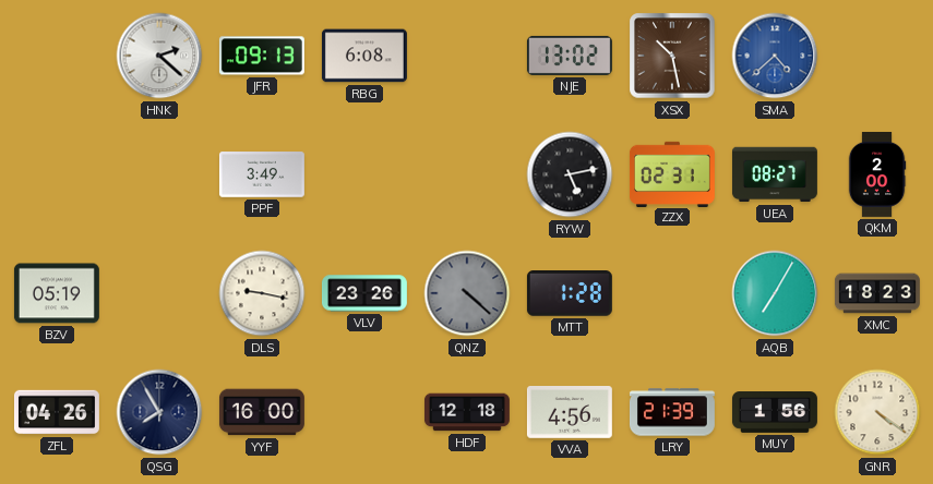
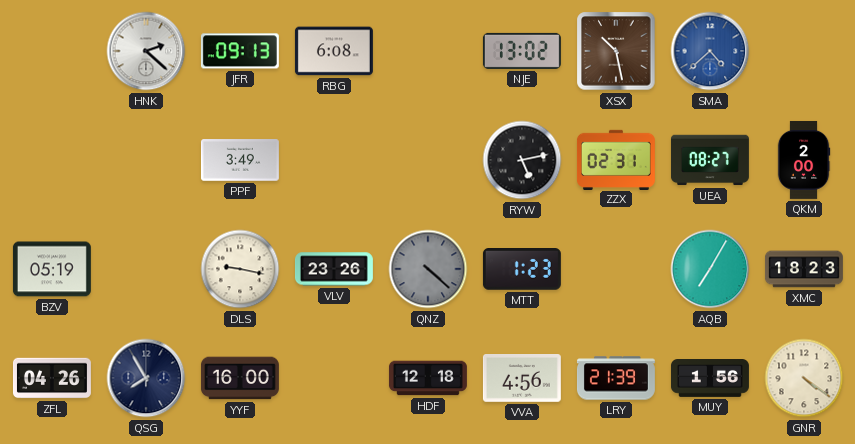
MTT: 1:28 -> 1:23
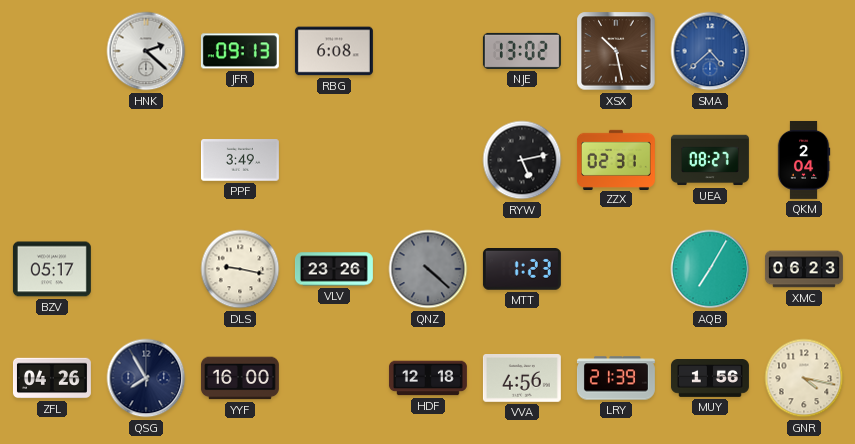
QKM: 2:00 -> 2:04
BZV: 05:19 -> 05:17
XMC: 18:23 -> 06:23
GNR: 4:21 -> 4:17
